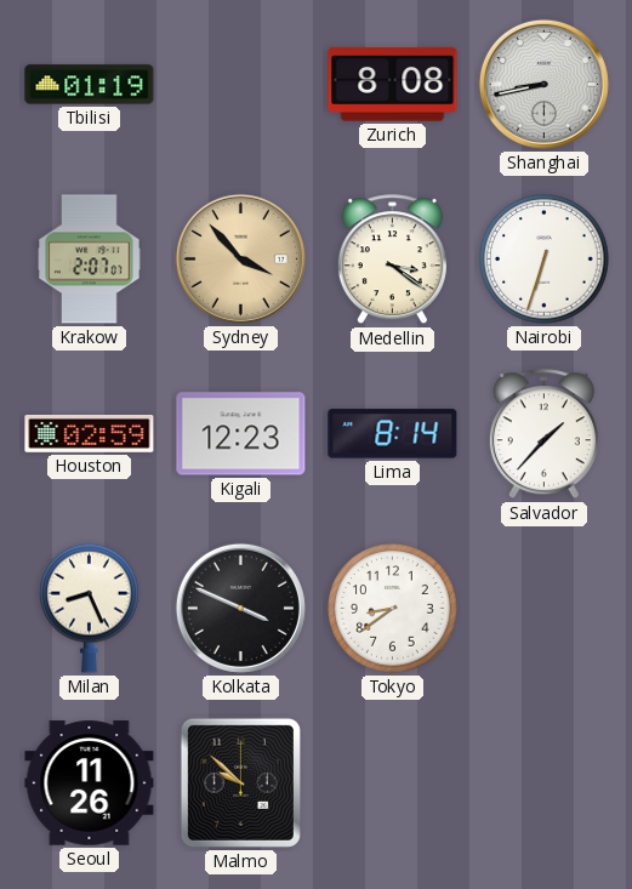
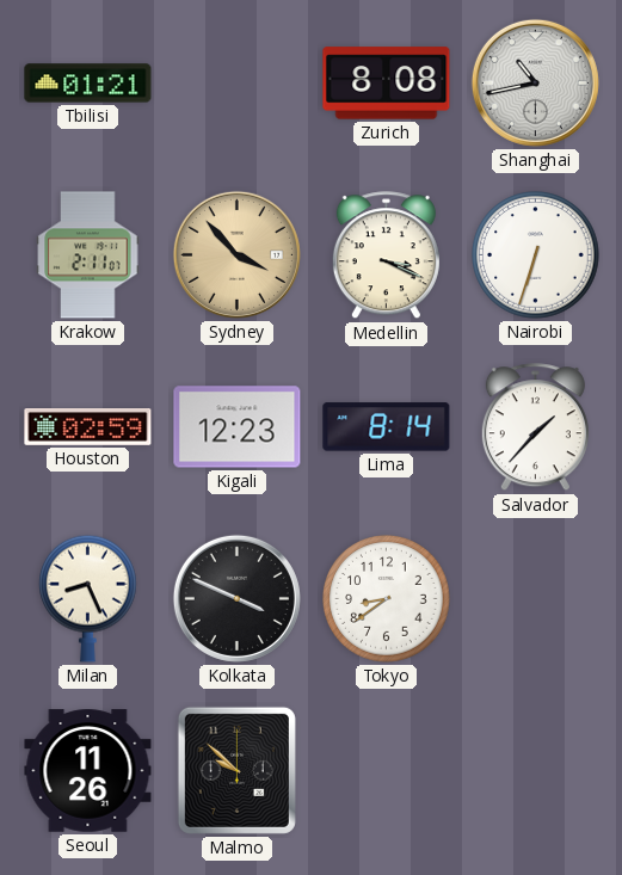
Tbilisi: 01:19 -> 01:21
Shanghai: 8:43 -> 10:43
Krakow: 2:07 -> 2:11
Medellin: 3:21 -> 3:19
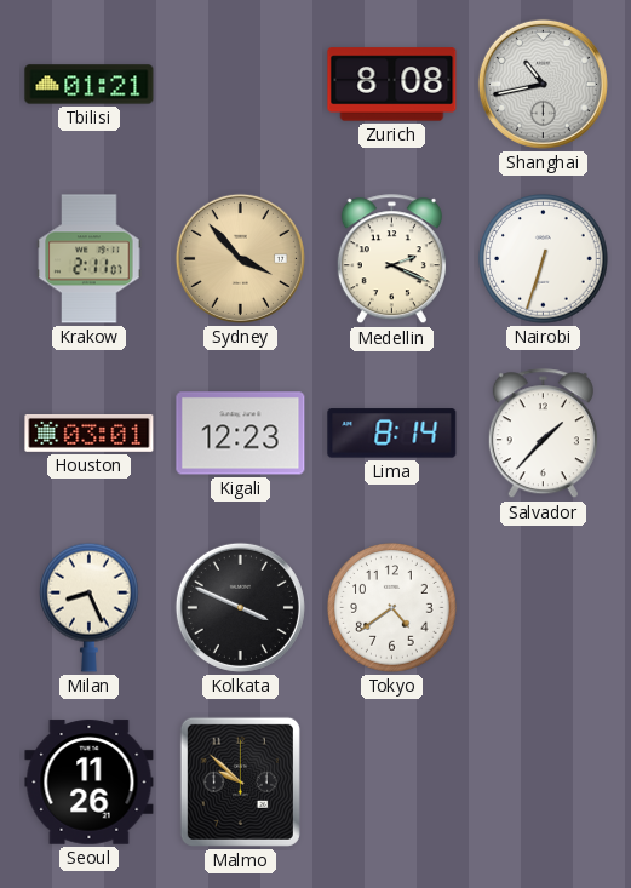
Medellin: 3:19 -> 2:19
Houston: 02:59 -> 03:01
Tokyo: 8:39 -> 4:39
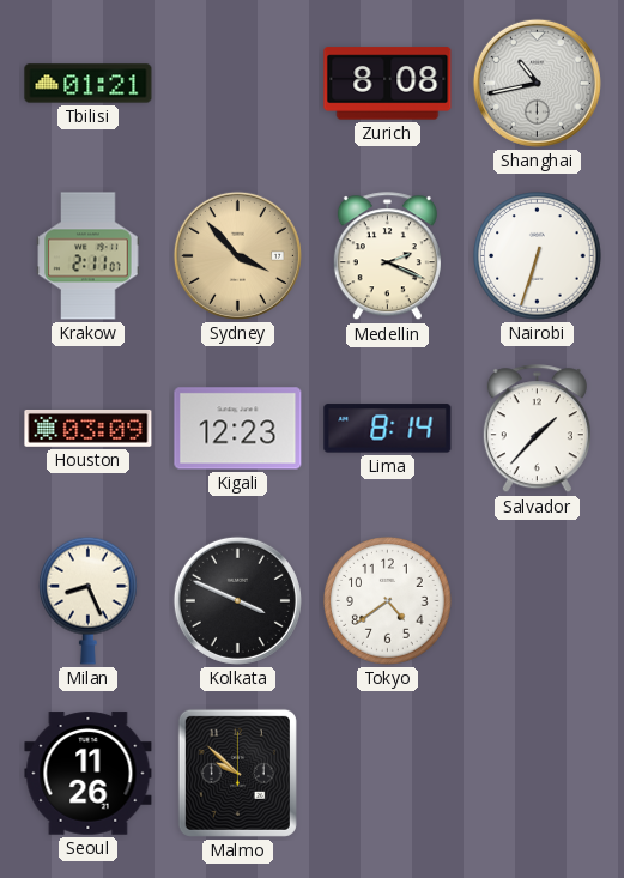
Houston: 03:01 -> 03:09
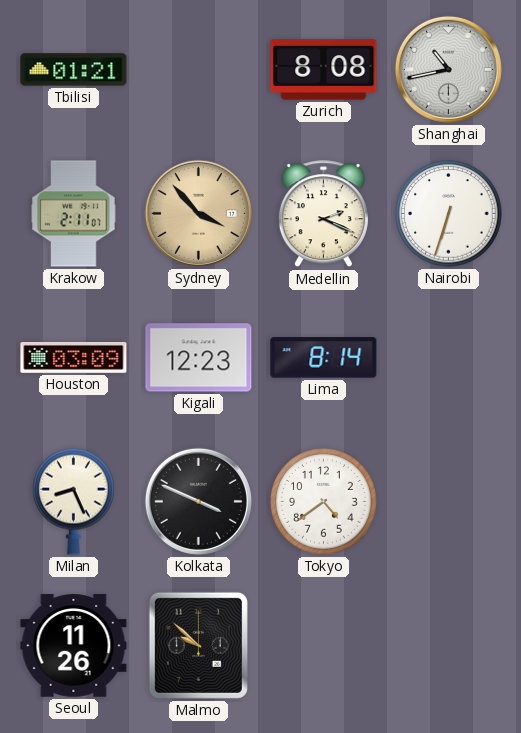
Salvador: 1:37 -> none
